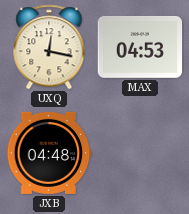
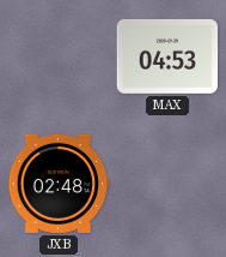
UXQ: 12:17 -> none
JXB: 04:48 -> 02:48
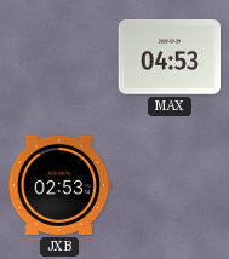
JXB: 02:48 -> 02:53
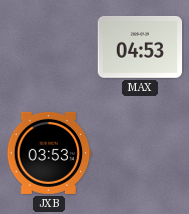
JXB: 02:53 -> 03:53
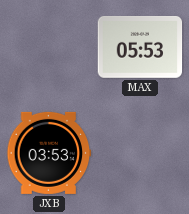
MAX: 04:53 -> 05:53
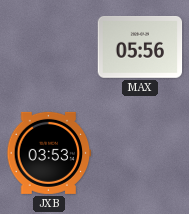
MAX: 05:53 -> 05:56
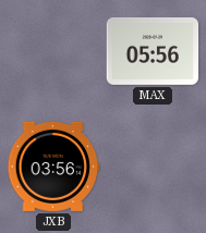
JXB: 03:53 -> 03:56
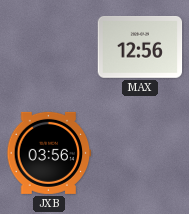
MAX: 05:56 -> 12:56
